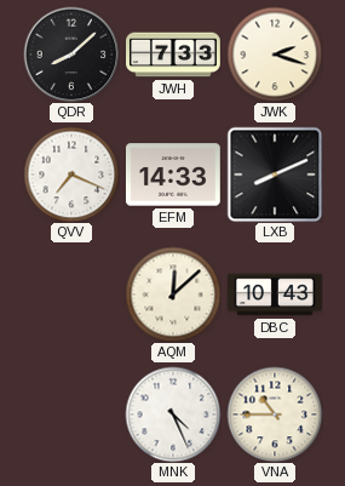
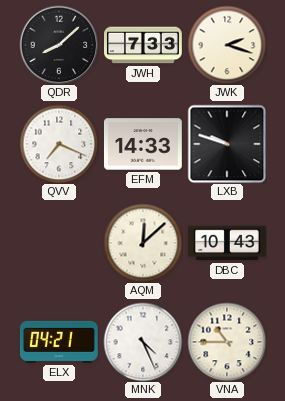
LXB: 8:11 -> 9:48
ELX: none -> 04:21
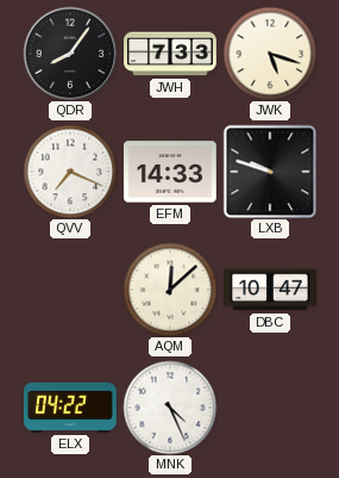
QDR: 8:08 -> 8:06
JWK: 2:18 -> 5:18
DBC: 10:43 -> 10:47
ELX: 04:21 -> 04:22
VNA: 10:45 -> none
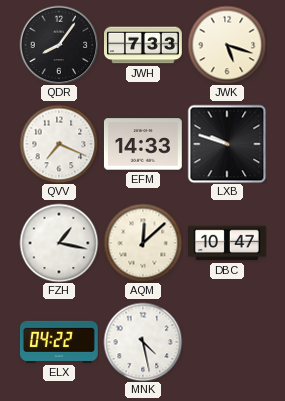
FZH: none -> 1:17
MNK: 4:26 -> 4:28
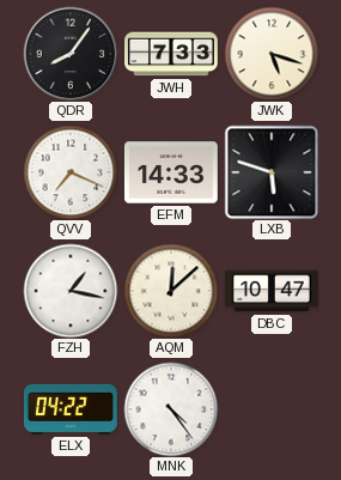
LXB: 9:48 -> 5:48
MNK: 4:28 -> 4:24
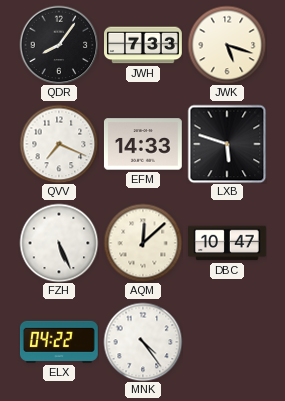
FZH: 1:17 -> 5:26
